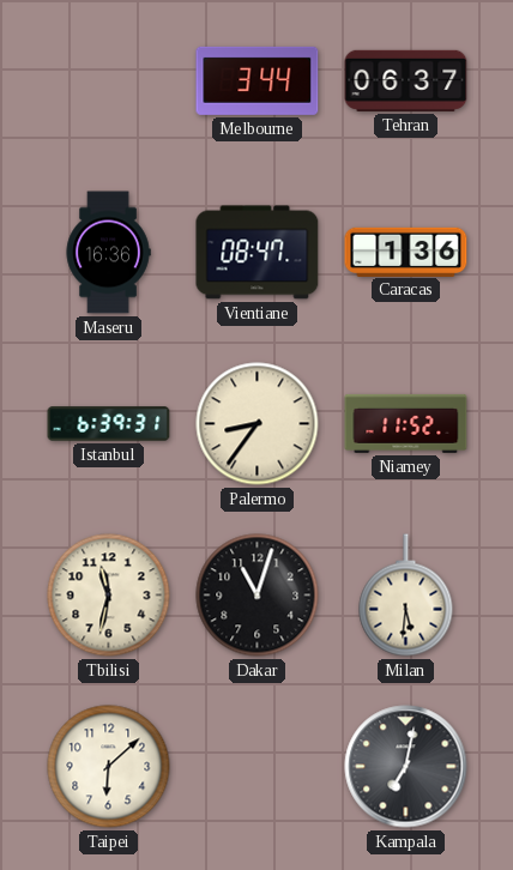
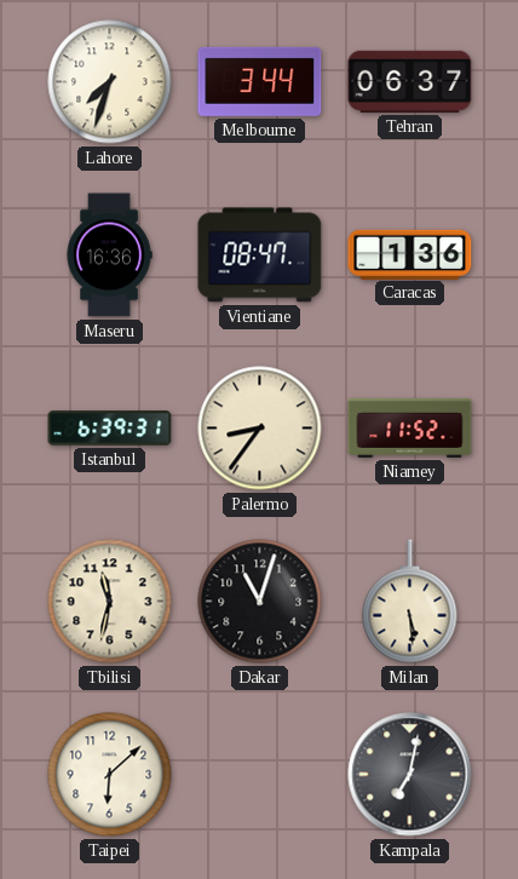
Lahore: none -> 7:33
Milan: 5:31 -> 5:29
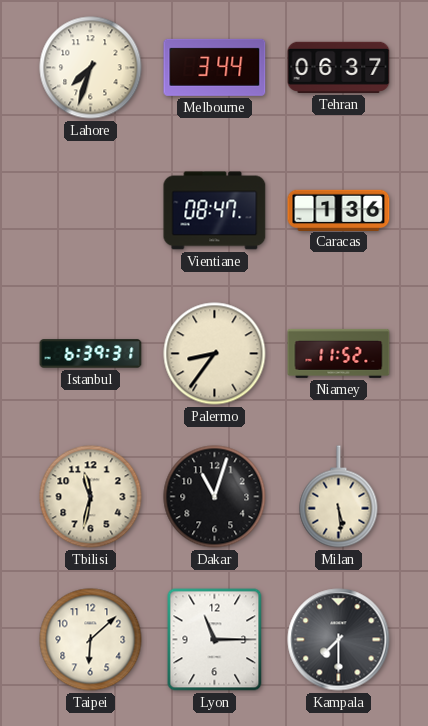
Maseru: 16:36 -> none
Lyon: none -> 11:15
Kampala: 7:02 -> 7:30
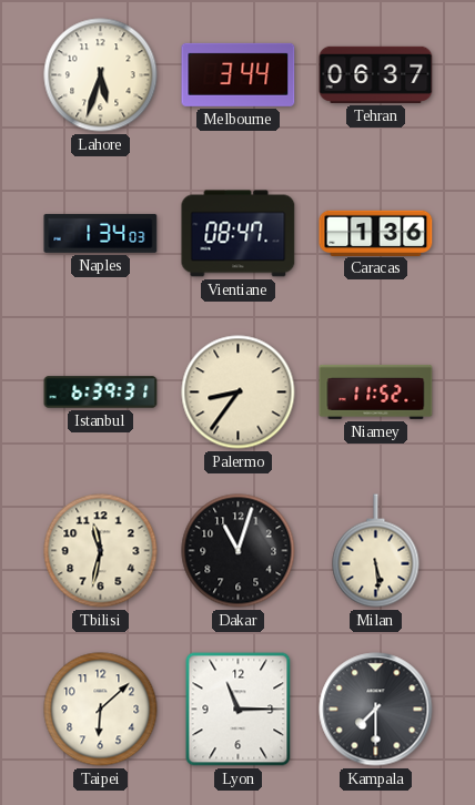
Lahore: 7:33 -> 5:33
Naples: none -> 1:34
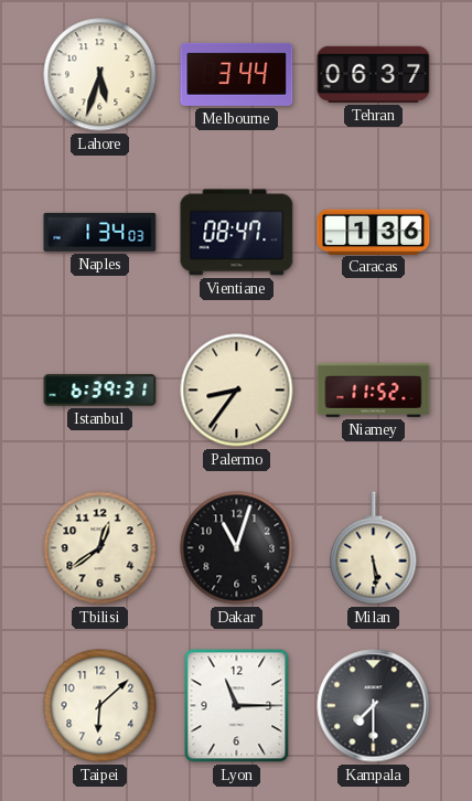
Tbilisi: 11:32 -> 12:39
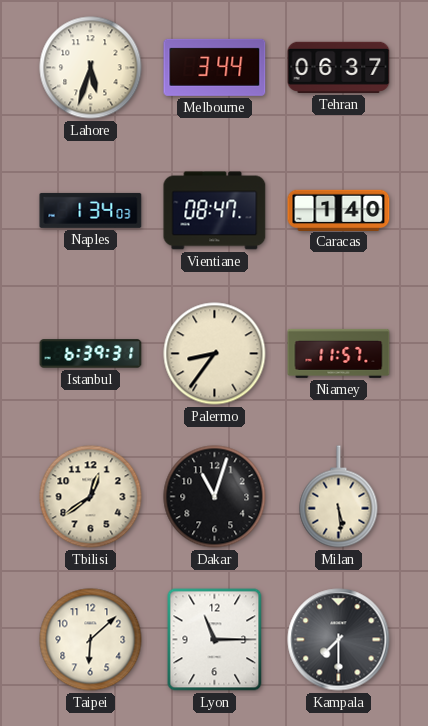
Caracas: 1:36 -> 1:40
Niamey: 11:52 -> 11:57
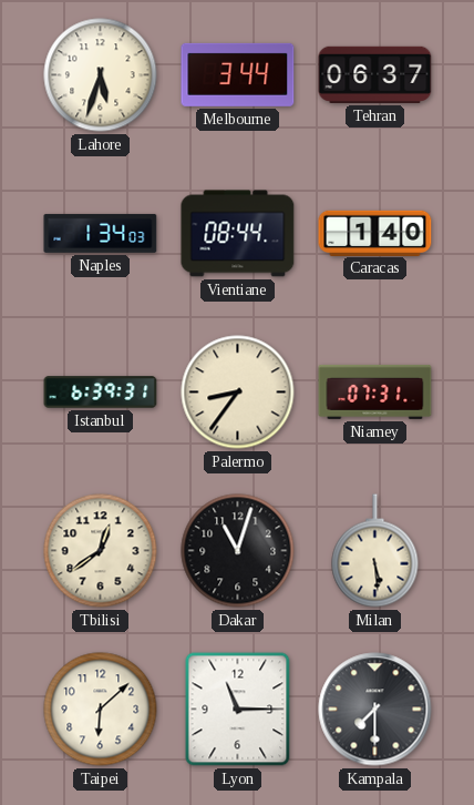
Vientiane: 08:47 -> 08:44
Niamey: 11:57 -> 07:31
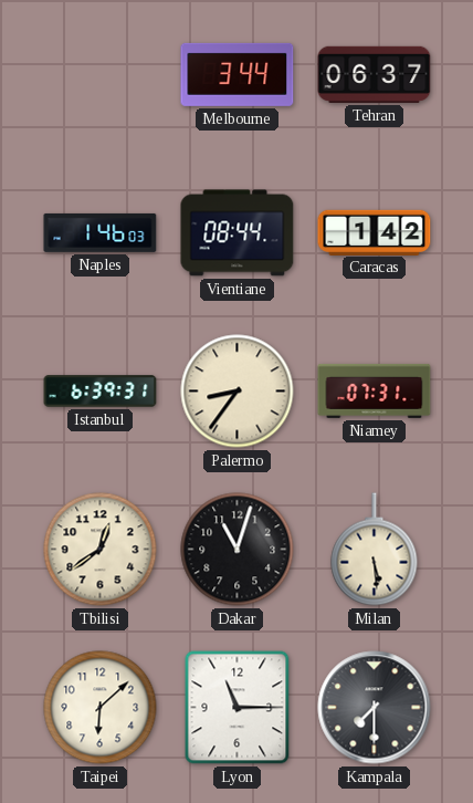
Lahore: 5:33 -> none
Naples: 1:34 -> 1:46
Caracas: 1:40 -> 1:42
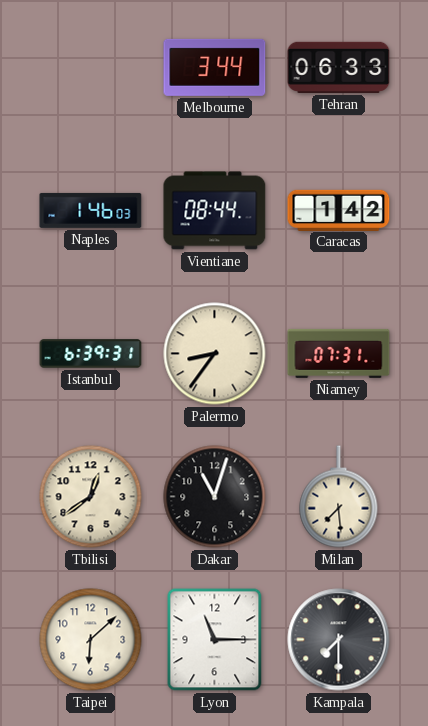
Tehran: 06:37 -> 06:33
Milan: 5:29 -> 7:29
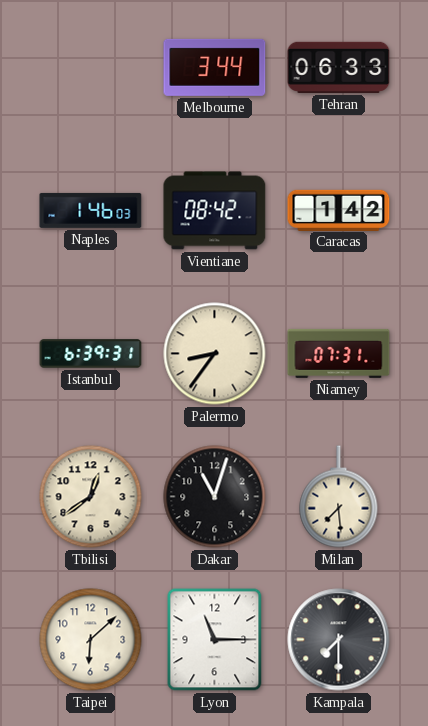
Vientiane: 08:44 -> 08:42
